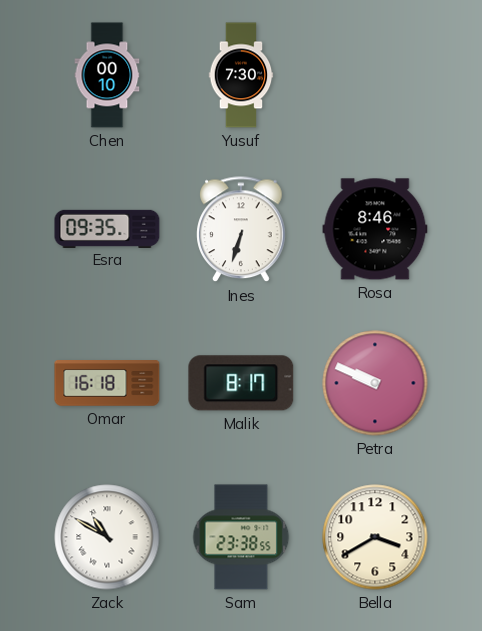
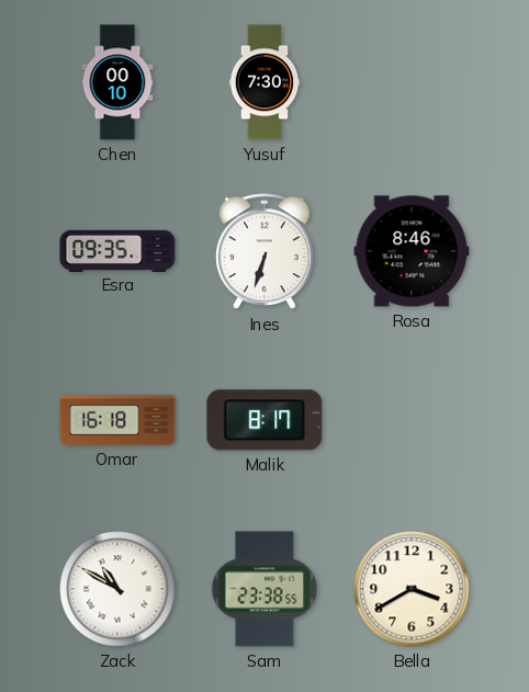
Petra: 9:49 -> none
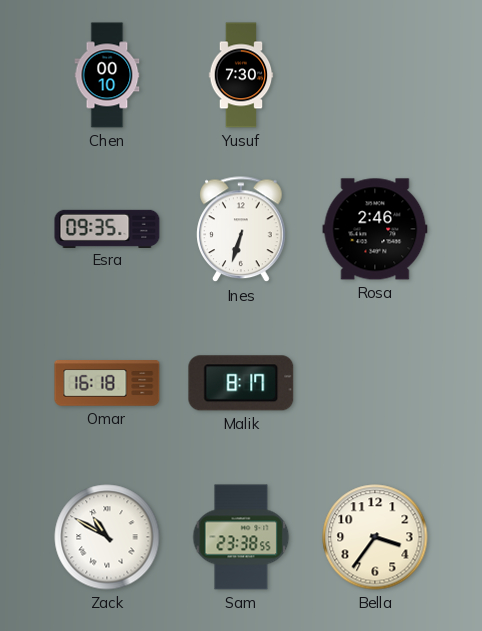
Rosa: 8:46 -> 2:46
Bella: 3:40 -> 3:36
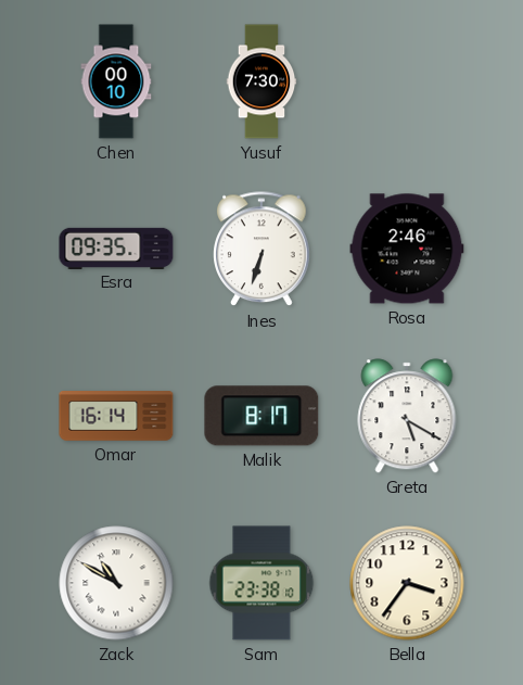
Omar: 16:18 -> 16:14
Greta: none -> 5:20
Sam: 23:38:55 -> 23:38:10
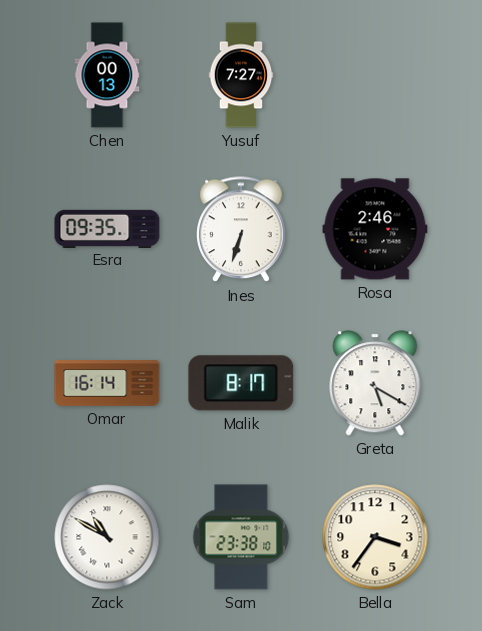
Chen: 00:10 -> 00:13
Yusuf: 7:30 -> 7:27
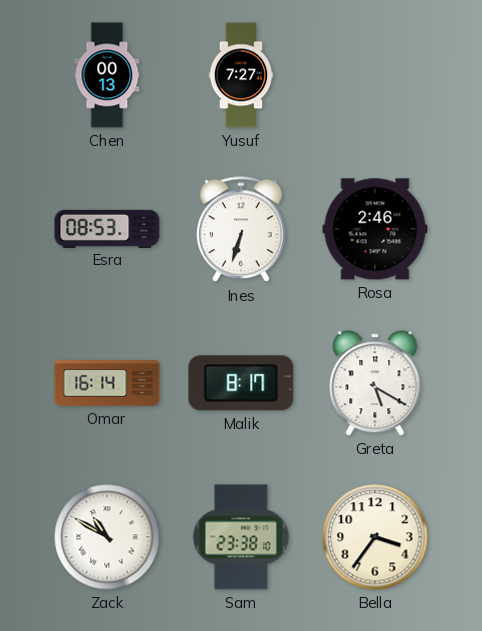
Esra: 09:35 -> 08:53
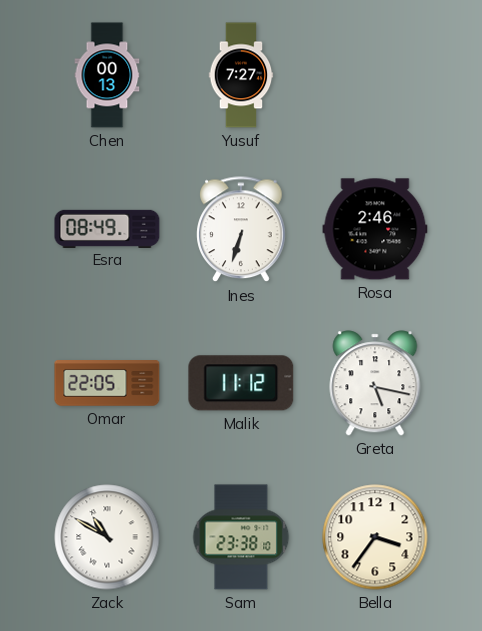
Esra: 08:53 -> 08:49
Omar: 16:14 -> 22:05
Malik: 8:17 -> 11:12
Greta: 5:20 -> 5:17
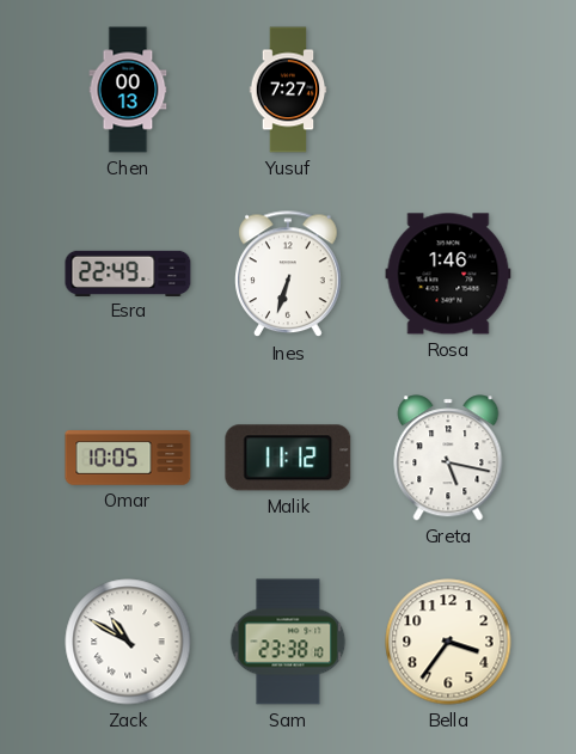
Esra: 08:49 -> 22:49
Rosa: 2:46 -> 1:46
Omar: 22:05 -> 10:05
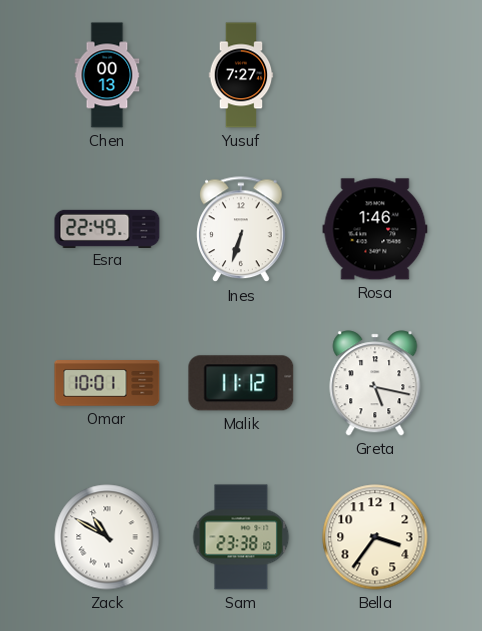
Omar: 10:05 -> 10:01
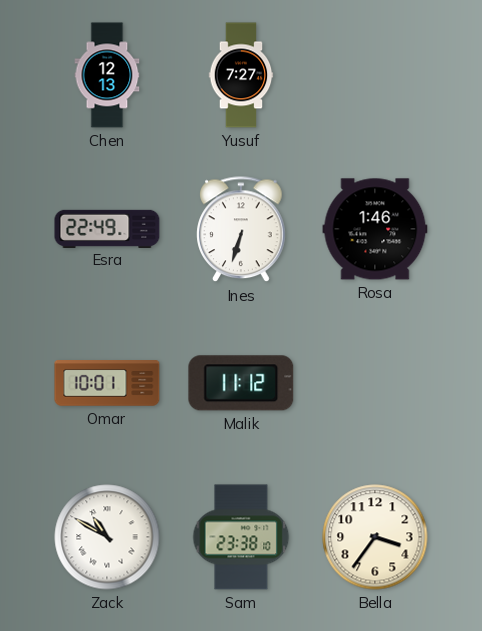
Chen: 00:13 -> 12:13
Greta: 5:17 -> none
